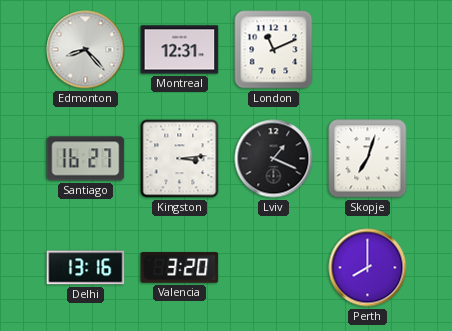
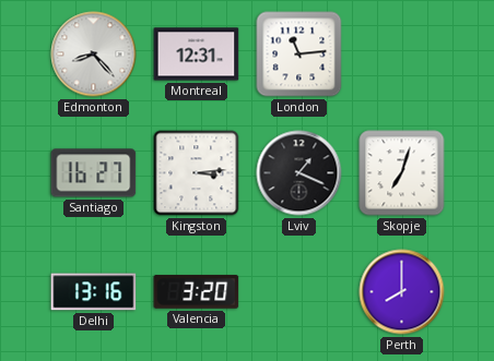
London: 11:11 -> 11:14
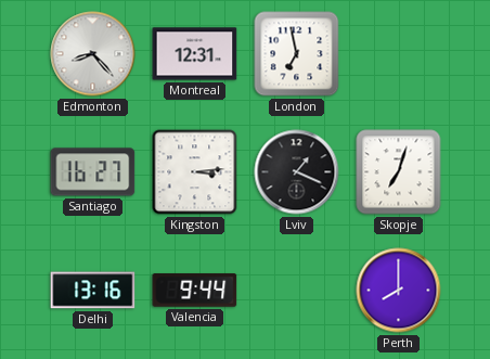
London: 11:14 -> 6:58
Valencia: 3:20 -> 9:44
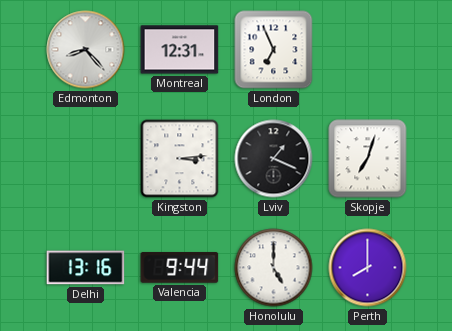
London: 6:58 -> 6:56
Santiago: 16:27 -> none
Honolulu: none -> 5:00
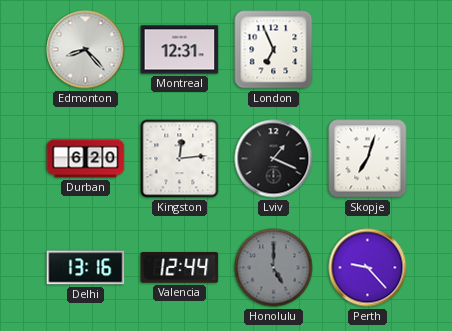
Durban: none -> 6:20
Kingston: 3:14 -> 12:14
Valencia: 9:44 -> 12:44
Honolulu dial: white -> grey
Perth: 8:00 -> 9:23
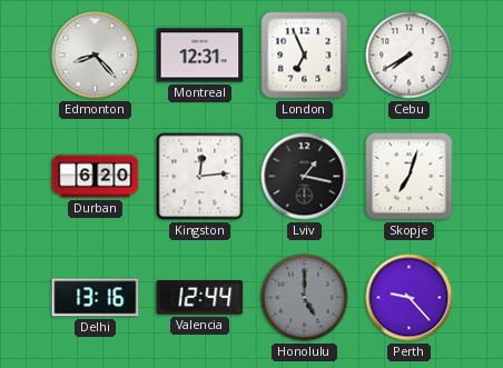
Cebu: none -> 7:40
Lviv: 1:19 -> 1:17
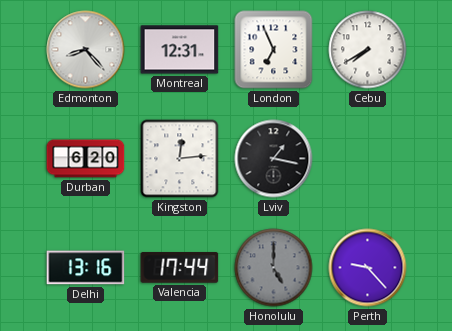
Skopje: 7:03 -> none
Valencia: 12:44 -> 17:44
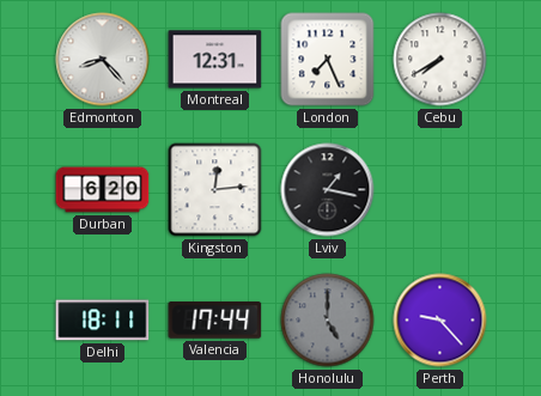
London: 6:56 -> 7:26
Delhi: 13:16 -> 18:11
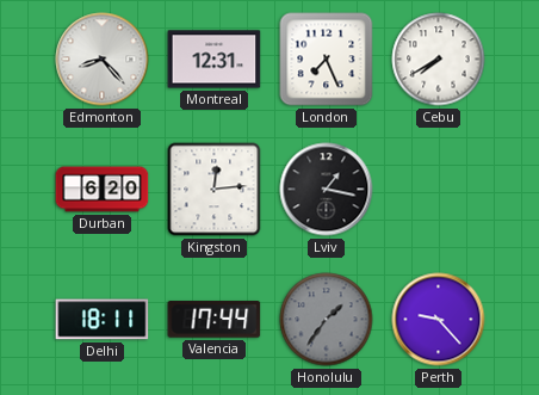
Honolulu: 5:00 -> 1:36
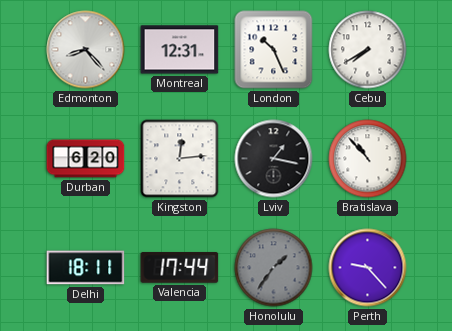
London: 7:26 -> 10:26
Bratislava: none -> 10:53
